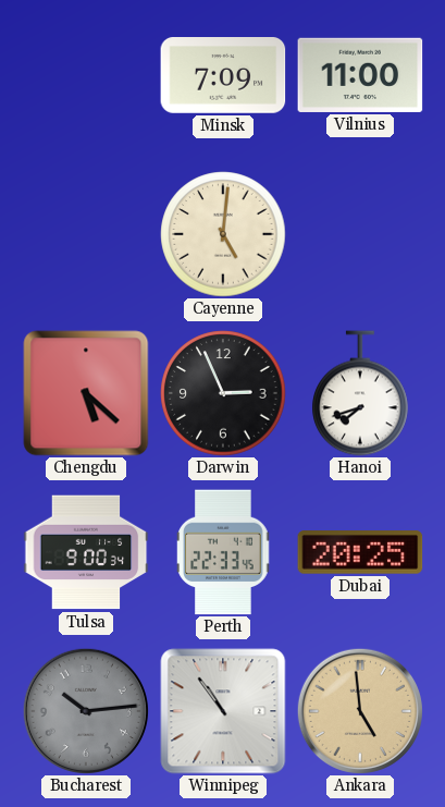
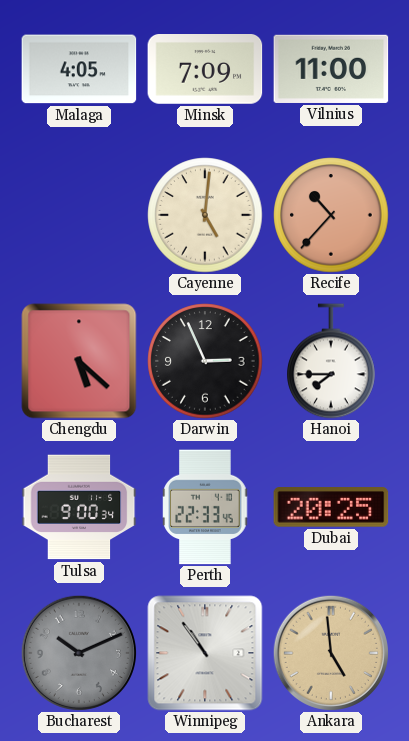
Malaga: none -> 4:05
Recife: none -> 10:37
Hanoi: 7:42 -> 7:45
Bucharest: 10:14 -> 10:11
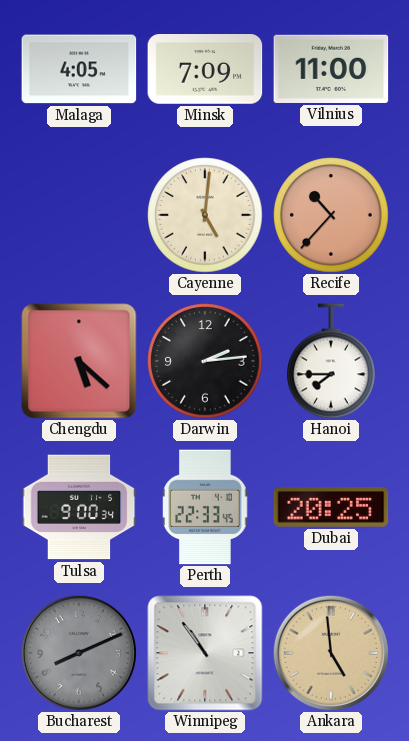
Darwin: 2:56 -> 2:14
Bucharest: 10:11 -> 8:11
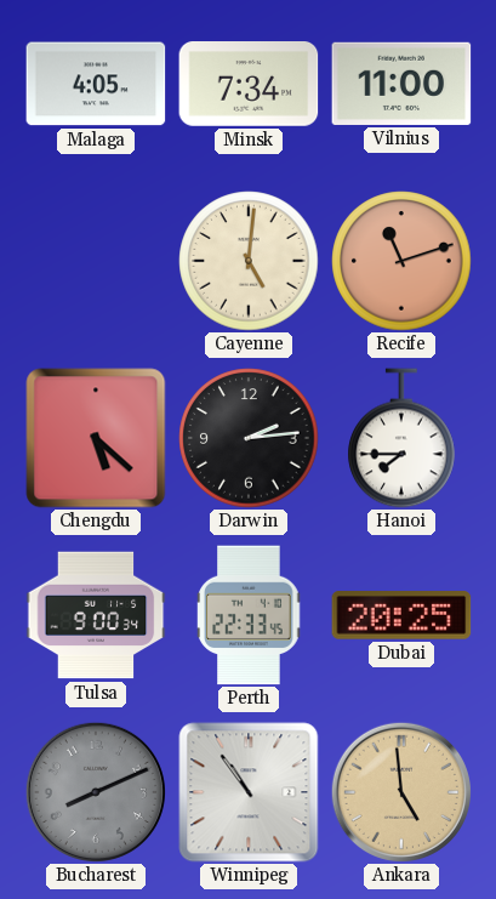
Minsk: 7:09 -> 7:34
Recife: 10:37 -> 11:12
